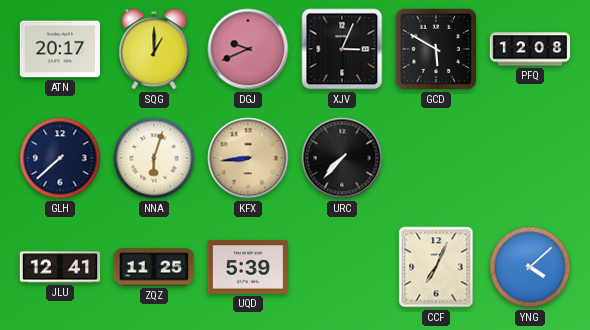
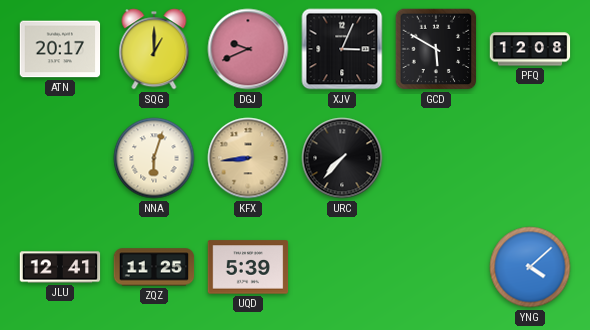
GLH: 7:38 -> none
CCF: 7:04 -> none
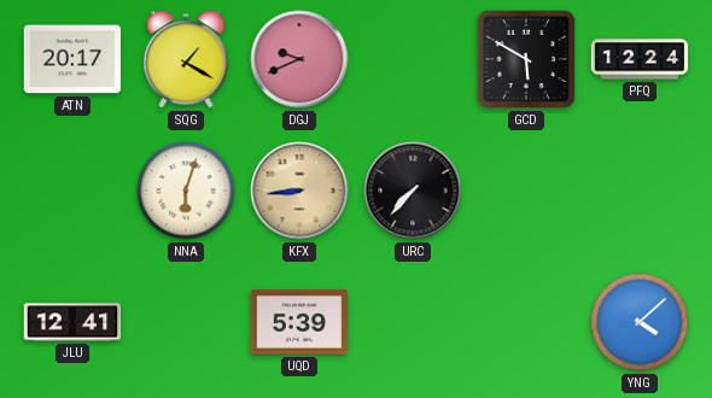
SQG: 1:00 -> 1:20
XJV: 3:04 -> none
PFQ: 12:08 -> 12:24
ZQZ: 11:25 -> none
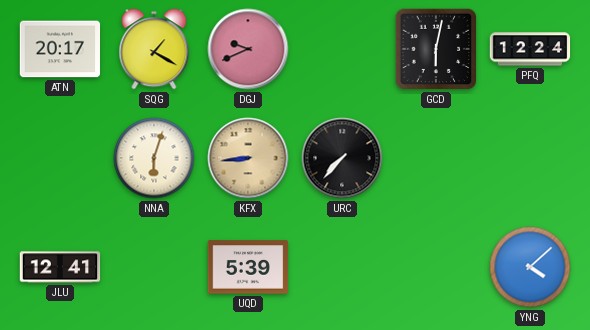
GCD: 5:50 -> 6:02
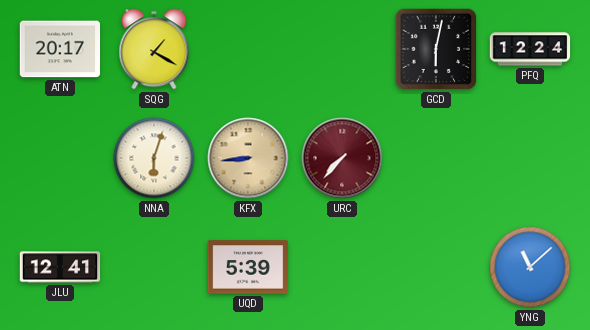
DGJ: 9:41 -> none
URC dial: black -> burgundy
YNG: 4:08 -> 11:08
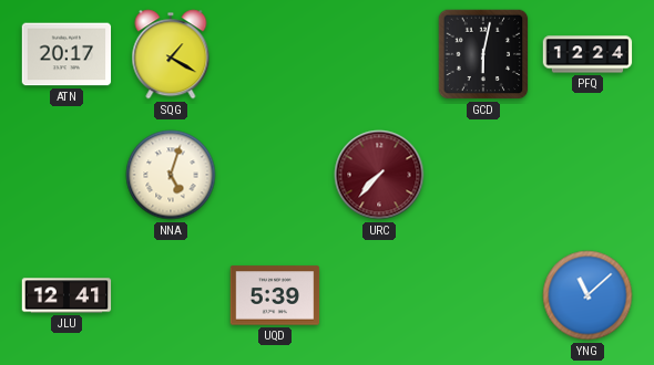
NNA: 6:03 -> 5:03
KFX: 8:44 -> none
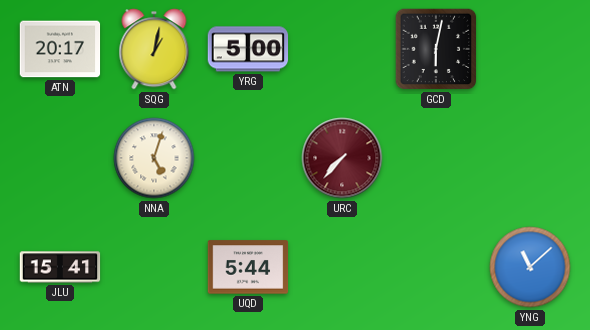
SQG: 1:20 -> 1:02
YRG: none -> 5:00
PFQ: 12:24 -> none
JLU: 12:41 -> 15:41
UQD: 5:39 -> 5:44
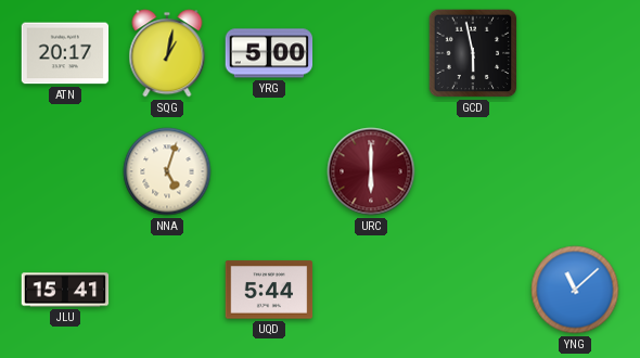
GCD: 6:02 -> 5:58
URC: 7:37 -> 6:00
